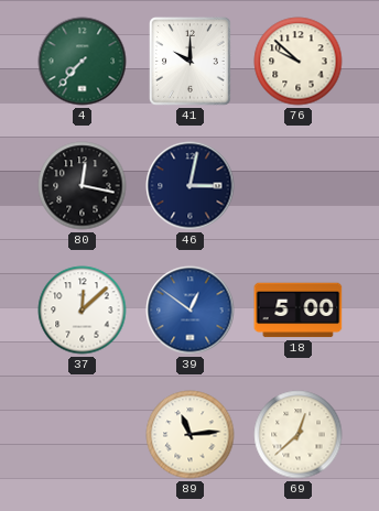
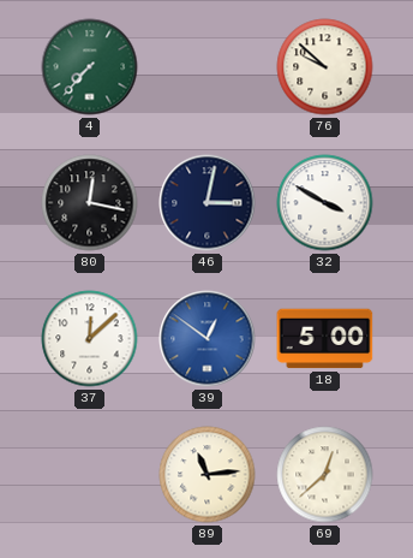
41: 10:00 -> none
32: none -> 3:50
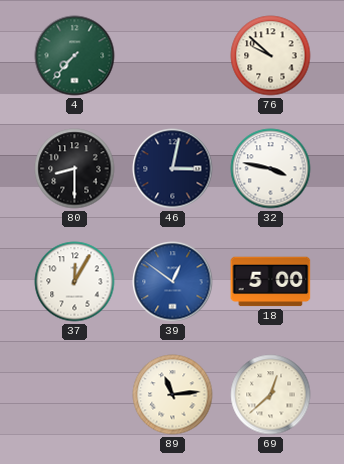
80: 12:17 -> 8:30
32: 3:50 -> 3:47
37: 12:08 -> 12:05
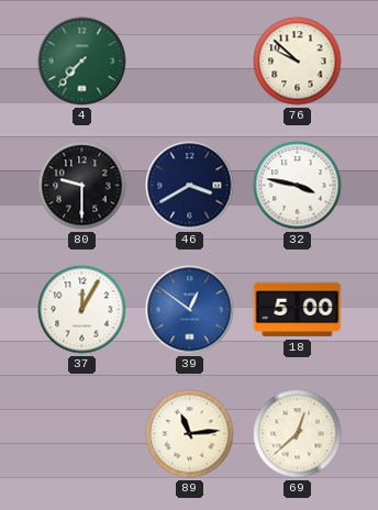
80: 8:30 -> 9:30
46: 3:02 -> 3:40
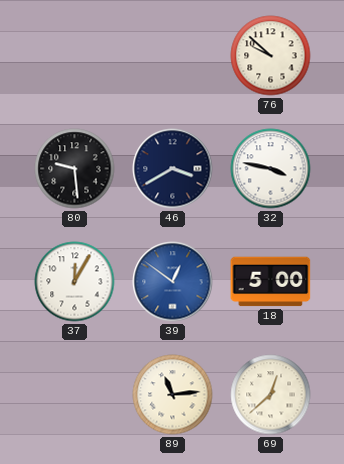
4: 7:37 -> none
80: 9:30 -> 9:29
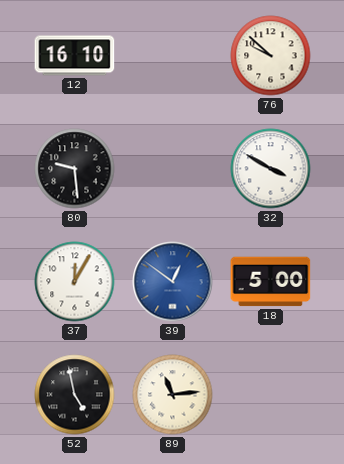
12: none -> 16:10
46: 3:40 -> none
32: 3:47 -> 3:50
52: none -> 4:58
69: 12:38 -> none
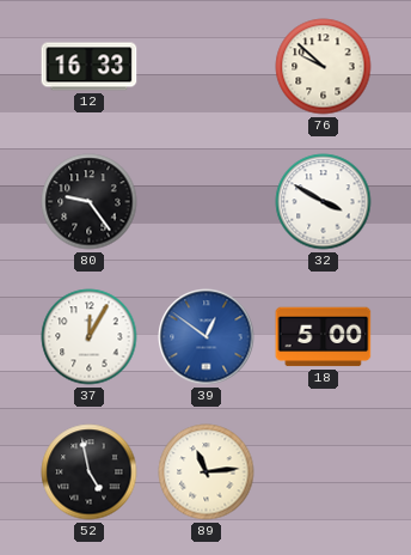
12: 16:10 -> 16:33
80: 9:29 -> 9:24
